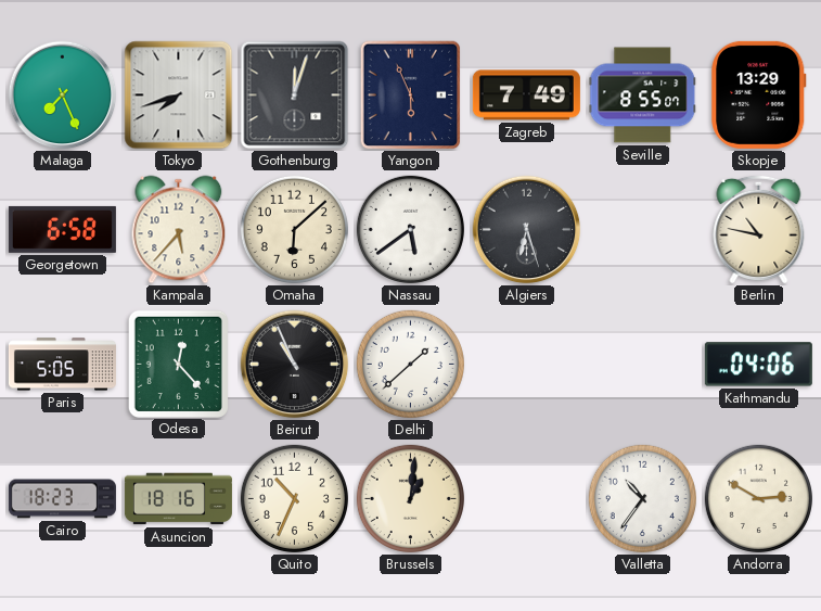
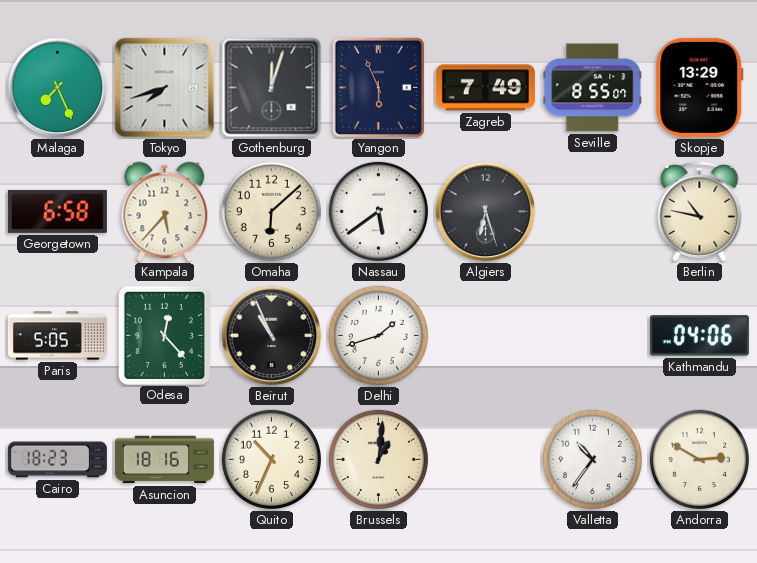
Delhi: 1:38 -> 1:42
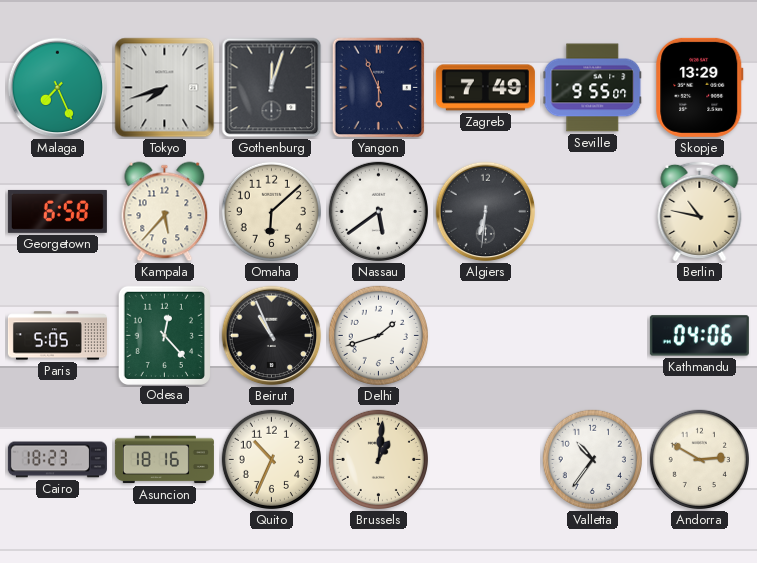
Seville: 8:55 -> 9:55
Algiers: 6:27 -> 6:31
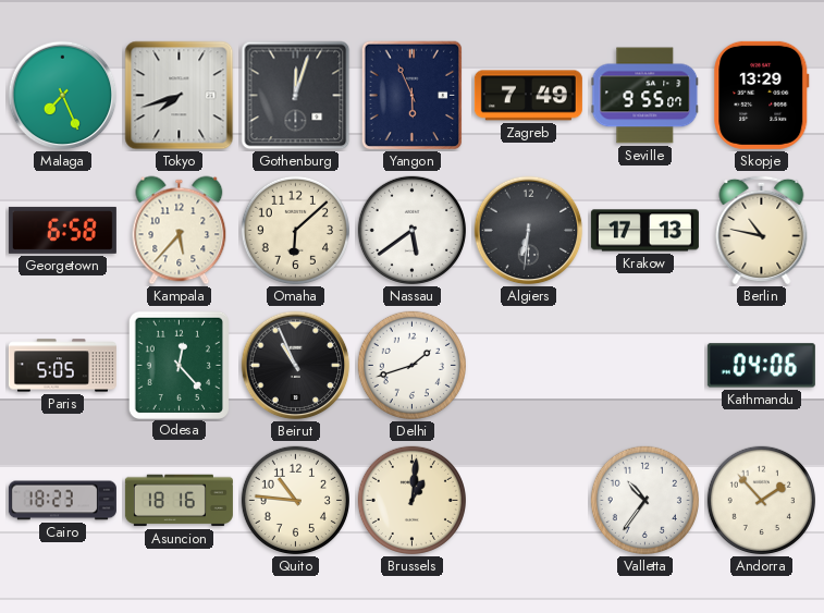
Krakow: none -> 17:13
Quito: 10:34 -> 10:46
Andorra: 2:50 -> 1:53
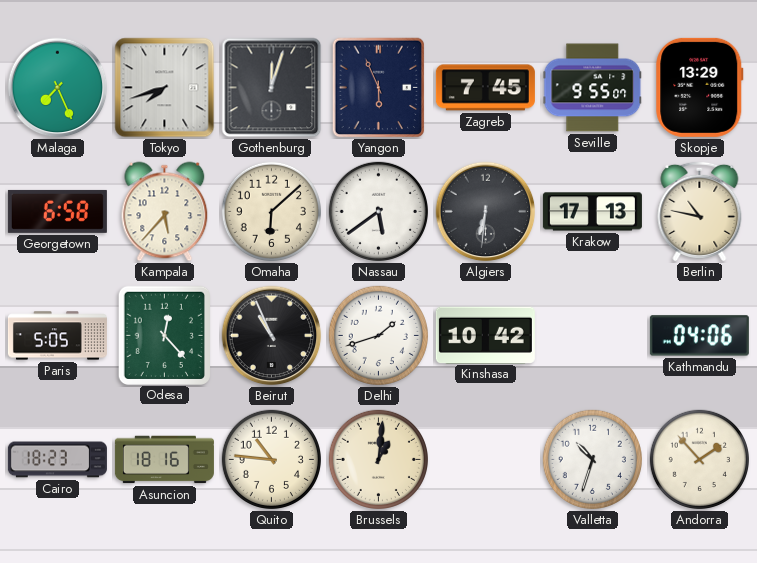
Zagreb: 7:49 -> 7:45
Kinshasa: none -> 10:42
Valletta: 10:36 -> 10:33
